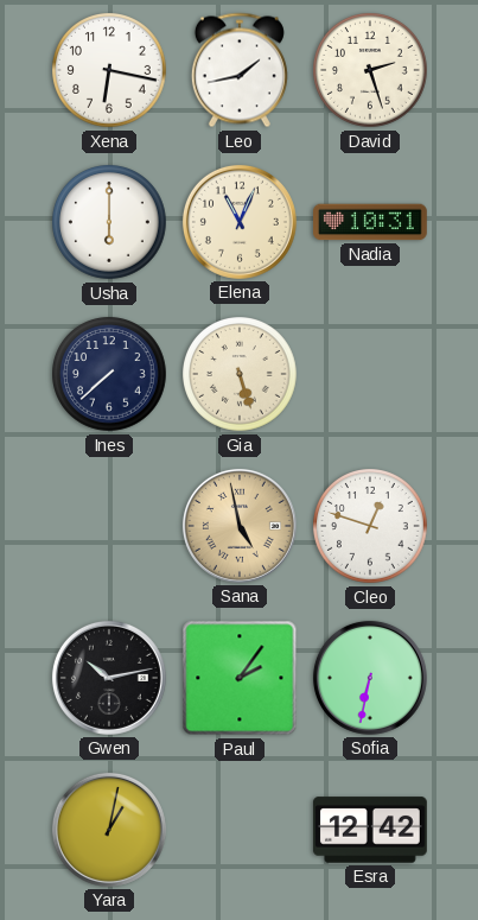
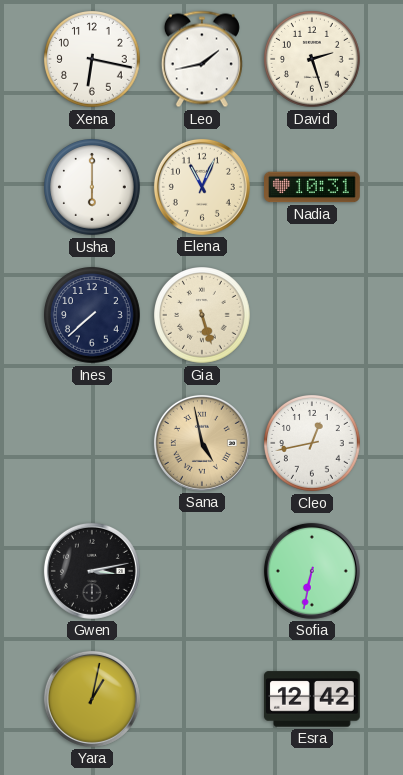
Cleo: 12:48 -> 12:43
Gwen: 10:13 -> 3:13
Paul: 2:06 -> none
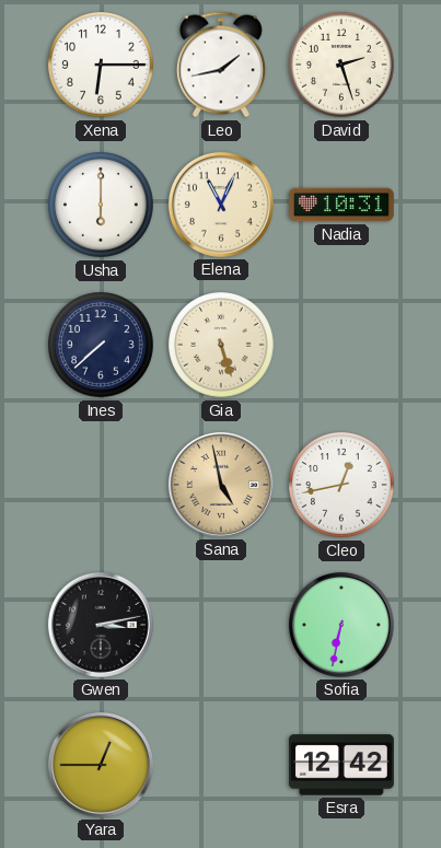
Xena: 6:17 -> 6:15
Yara: 1:02 -> 12:45
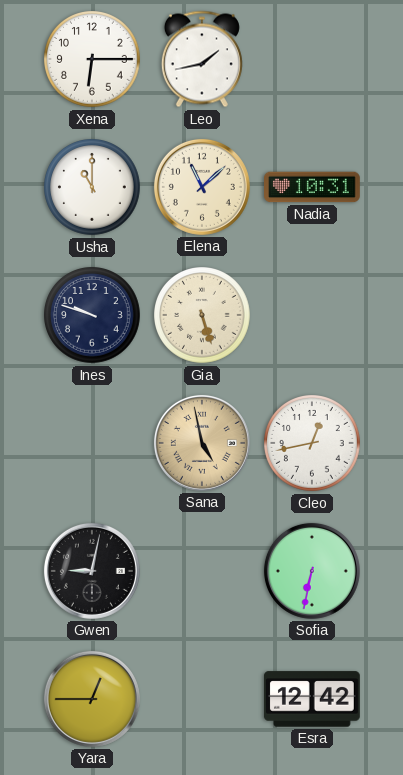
David: 2:27 -> none
Usha: 6:00 -> 11:00
Elena: 11:04 -> 11:08
Ines: 7:38 -> 9:48
Gwen: 3:13 -> 9:02
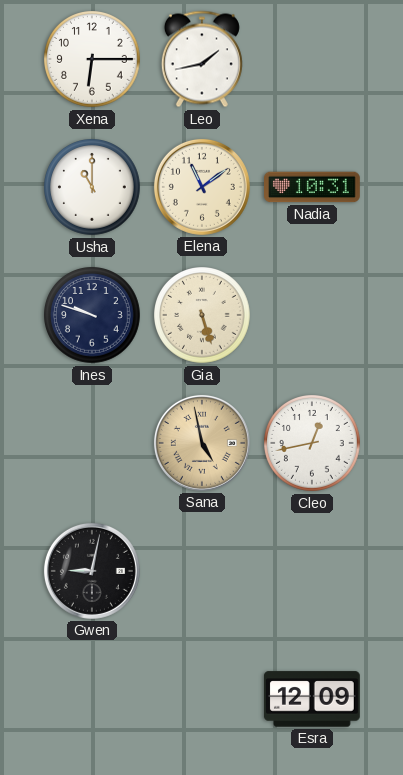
Elena: 11:08 -> 11:09
Sofia: 6:32 -> none
Yara: 12:45 -> none
Esra: 12:42 -> 12:09
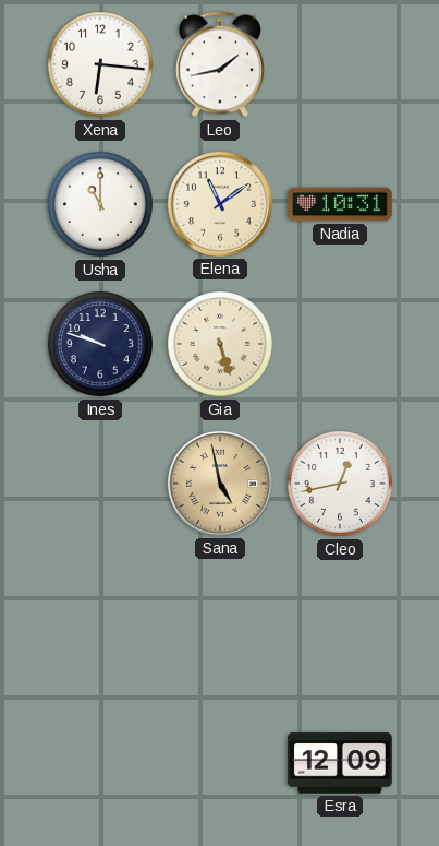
Xena: 6:15 -> 6:16
Gwen: 9:02 -> none
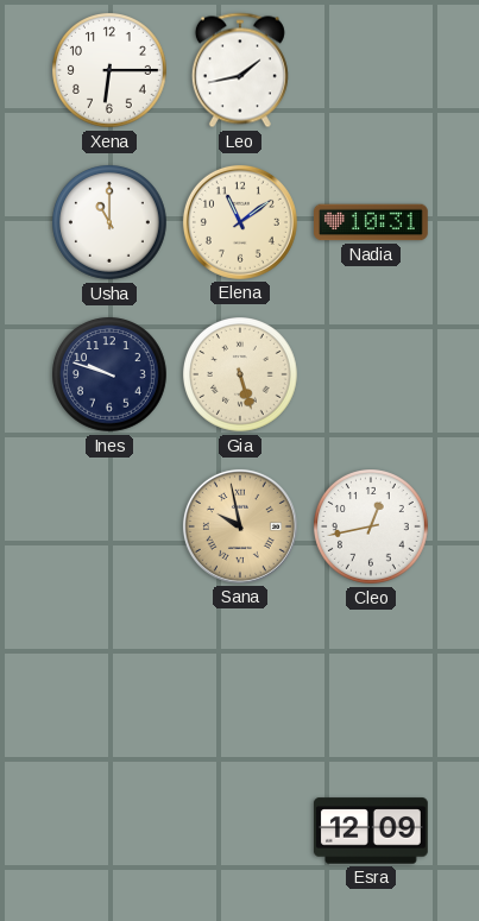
Xena: 6:16 -> 6:15
Sana: 4:58 -> 9:58
